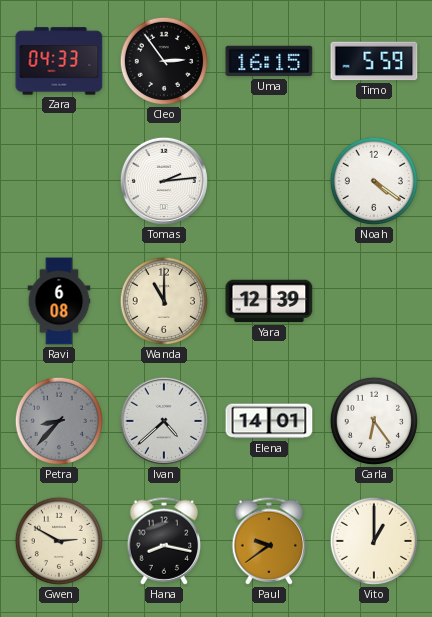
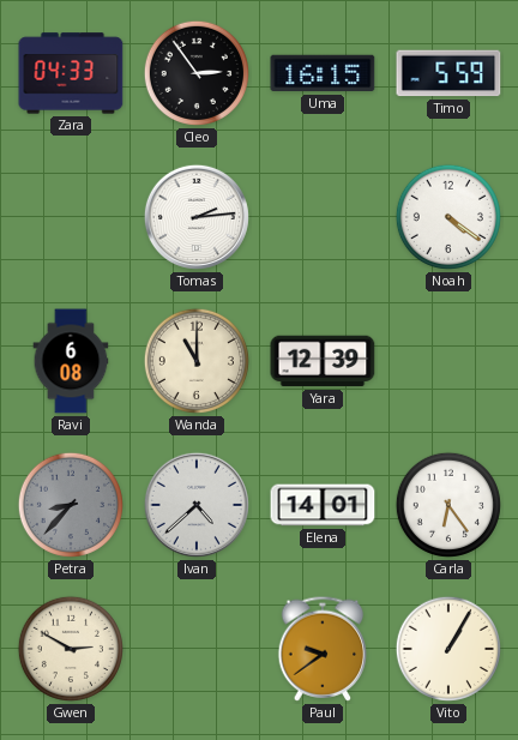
Hana: 8:17 -> none
Vito: 1:00 -> 1:05
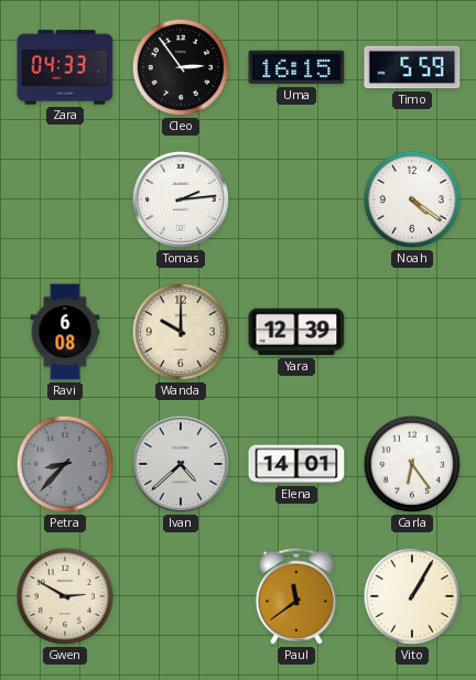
Wanda: 11:00 -> 10:00
Paul: 9:39 -> 11:39
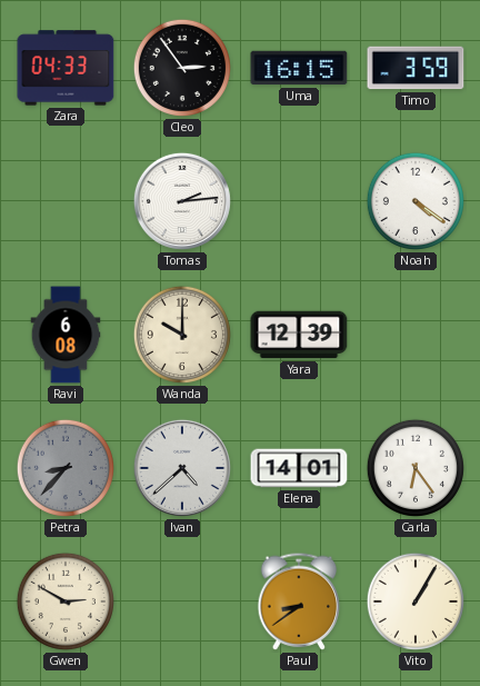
Timo: 5:59 -> 3:59
Paul: 11:39 -> 8:39
